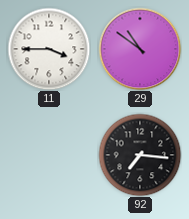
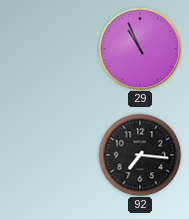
11: 3:45 -> none
29: 10:51 -> 10:56
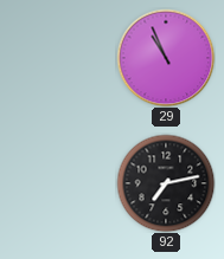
92: 7:16 -> 7:13
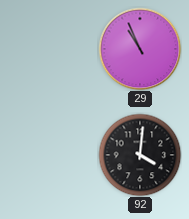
92: 7:13 -> 4:01
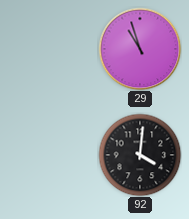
29: 10:56 -> 10:57
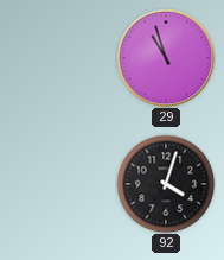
92: 4:01 -> 4:03
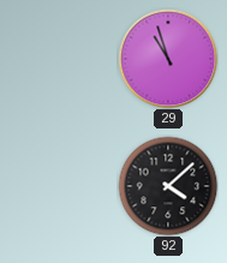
92: 4:03 -> 4:08
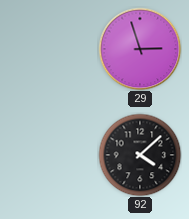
29: 10:57 -> 2:57
